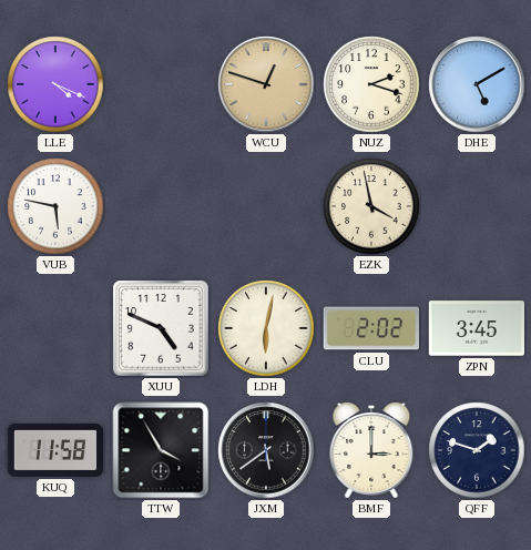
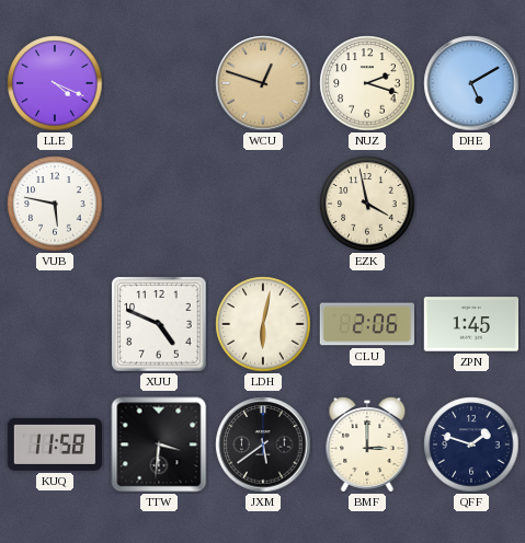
CLU: 2:02 -> 2:06
ZPN: 3:45 -> 1:45
TTW: 3:55 -> 3:31
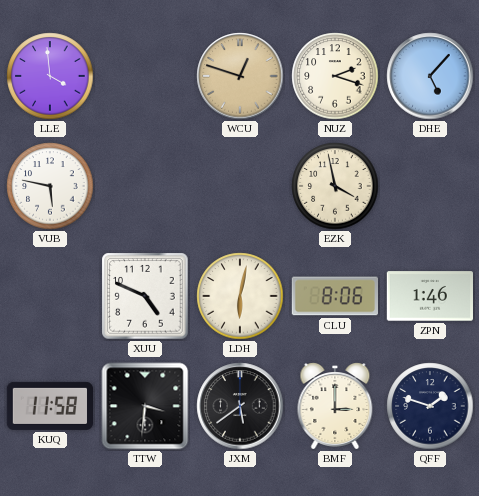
LLE: 4:19 -> 3:59
DHE: 5:10 -> 5:07
CLU: 2:06 -> 8:06
ZPN: 1:45 -> 1:46
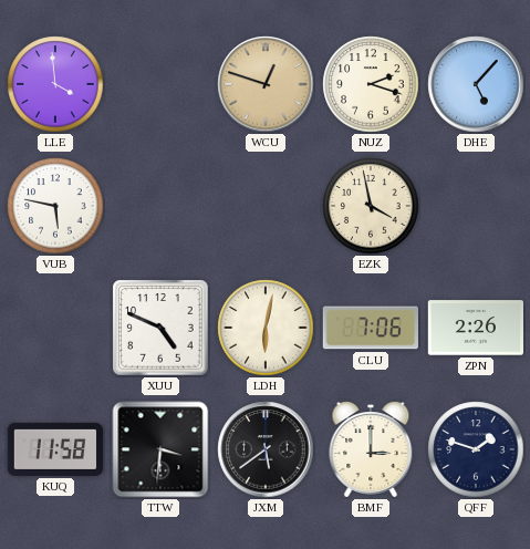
CLU: 8:06 -> 7:06
ZPN: 1:46 -> 2:26
